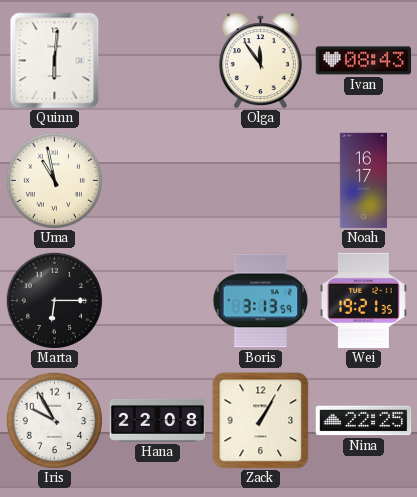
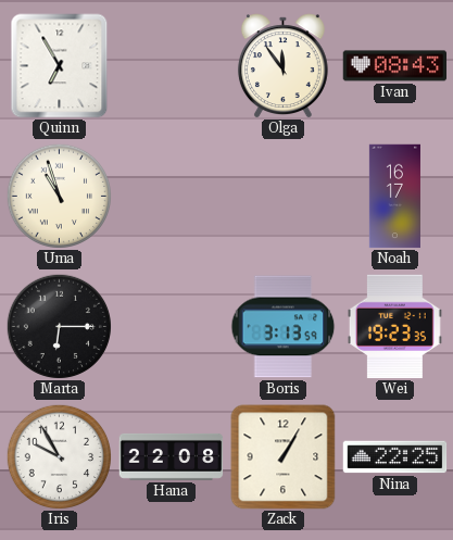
Quinn: 6:01 -> 6:55
Uma: 10:58 -> 10:57
Wei: 19:21 -> 19:23
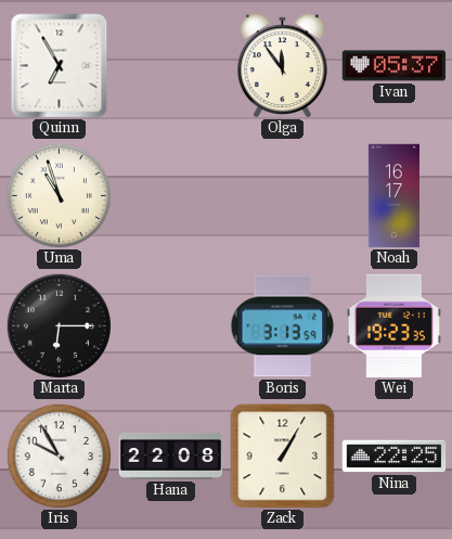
Ivan: 08:43 -> 05:37
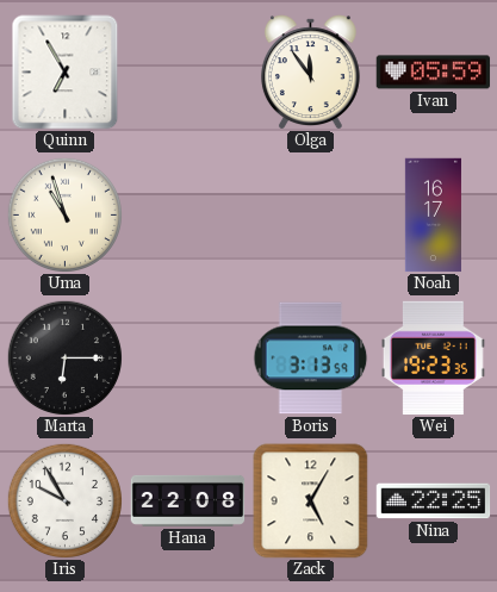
Ivan: 05:37 -> 05:59
Zack: 1:05 -> 5:05
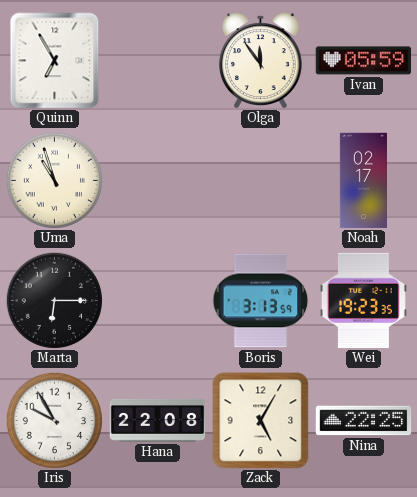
Noah: 16:17 -> 02:17
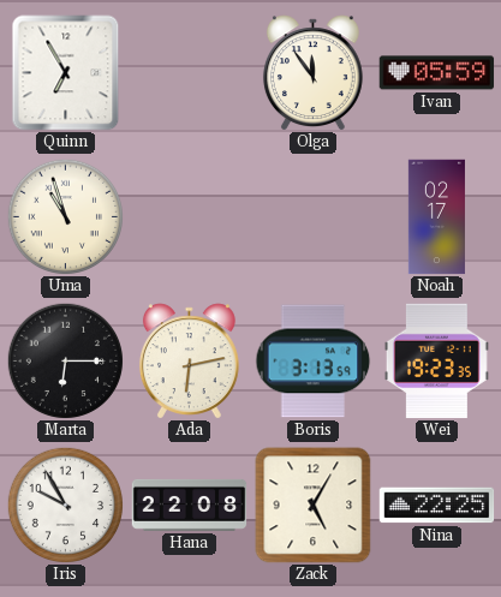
Ada: none -> 6:13
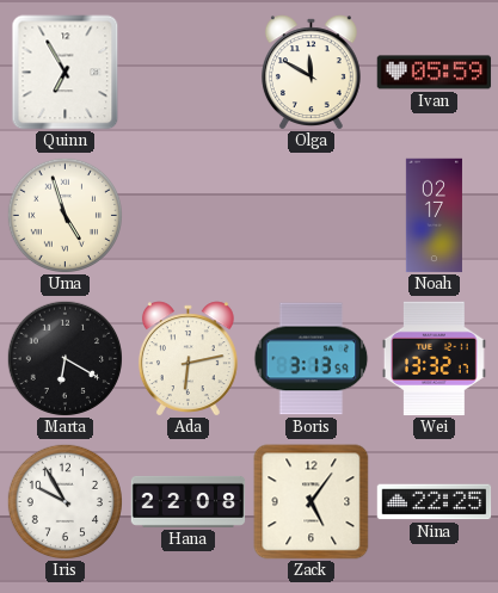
Olga: 11:54 -> 11:50
Uma: 10:57 -> 4:57
Marta: 6:15 -> 6:20
Wei: 19:23 -> 13:32
Zack: 5:05 -> 5:06
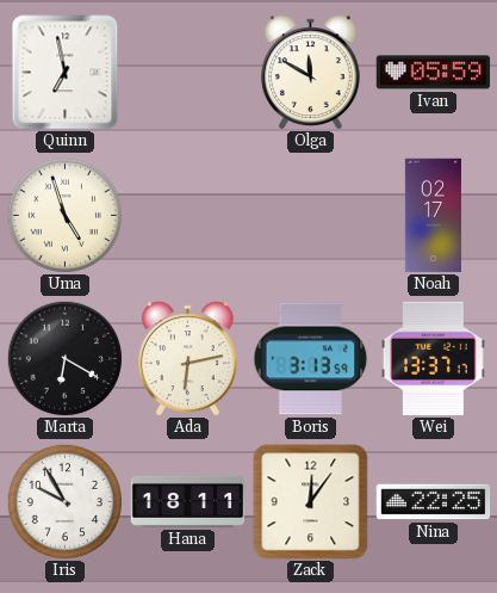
Quinn: 6:55 -> 6:58
Wei: 13:32 -> 13:37
Hana: 22:08 -> 18:11
Zack: 5:06 -> 12:06
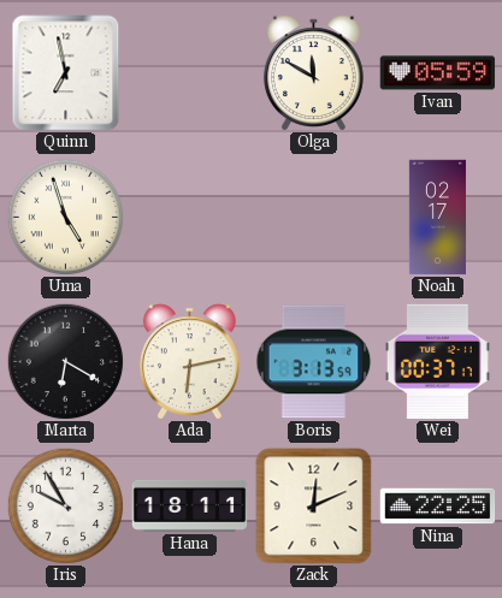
Wei: 13:37 -> 00:37
Zack: 12:06 -> 12:11
